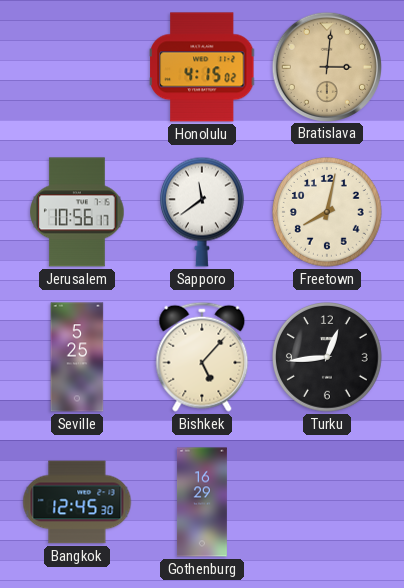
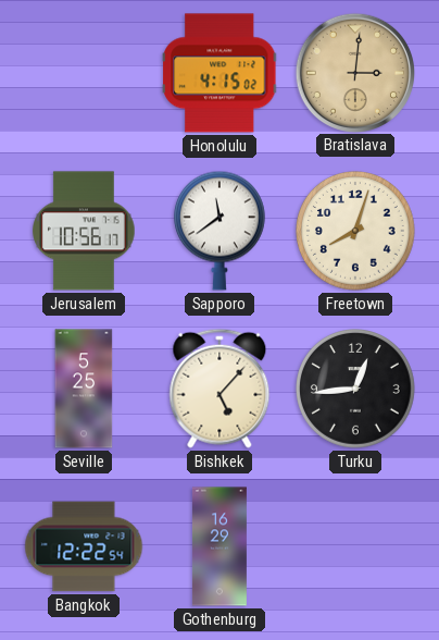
Freetown: 8:02 -> 8:03
Bangkok: 12:45 -> 12:22
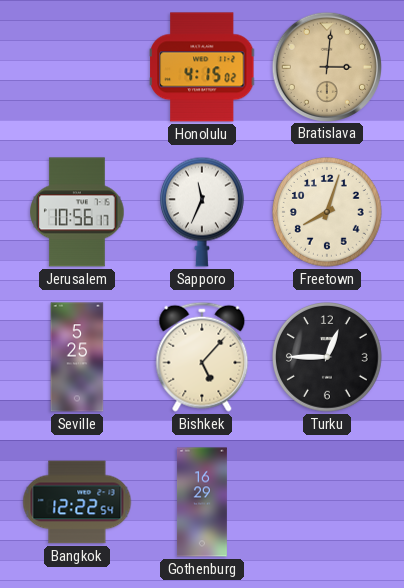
Sapporo: 11:39 -> 11:34
Turku: 12:44 -> 12:45
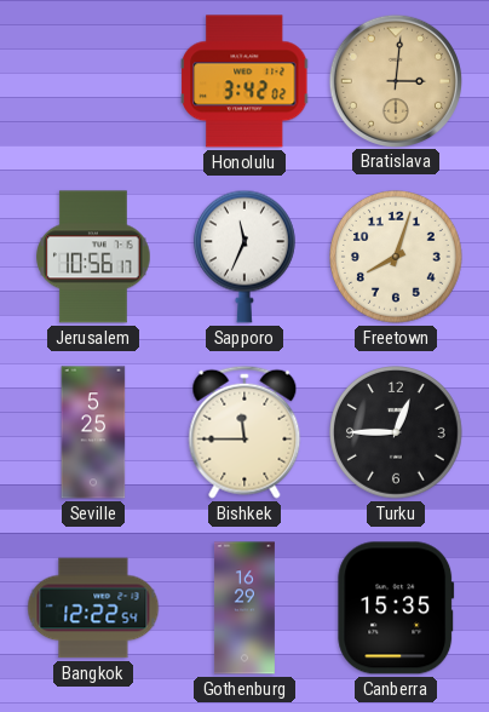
Honolulu: 4:15 -> 3:42
Bishkek: 5:07 -> 11:45
Canberra: none -> 15:35
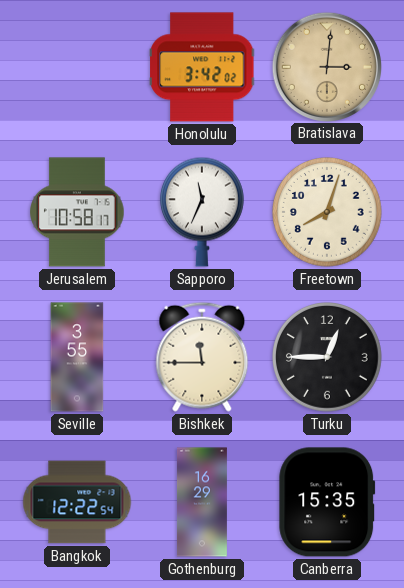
Jerusalem: 10:56 -> 10:58
Seville: 5:25 -> 3:55
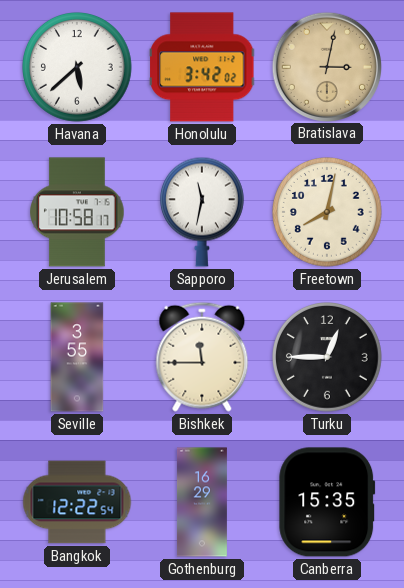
Havana: none -> 5:38
Bratislava: 3:01 -> 3:02
Sapporo: 11:34 -> 11:32
Freetown: 8:03 -> 8:02
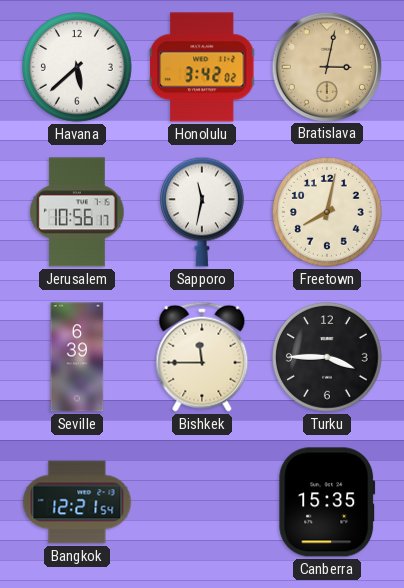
Jerusalem: 10:58 -> 10:56
Seville: 3:55 -> 6:39
Turku: 12:45 -> 3:45
Bangkok: 12:22 -> 12:21
Gothenburg: 16:29 -> none
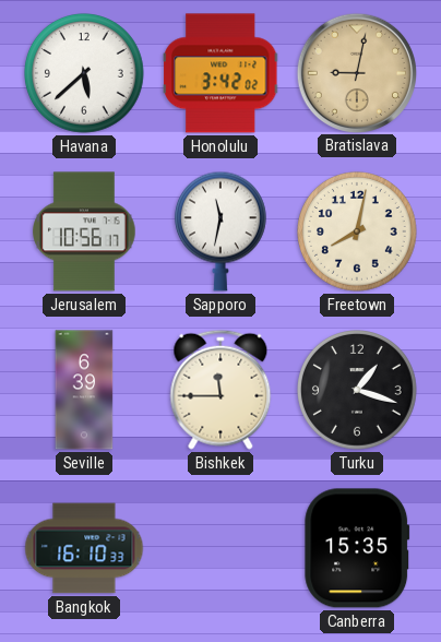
Bratislava: 3:02 -> 9:02
Turku: 3:45 -> 1:18
Bangkok: 12:21 -> 16:10
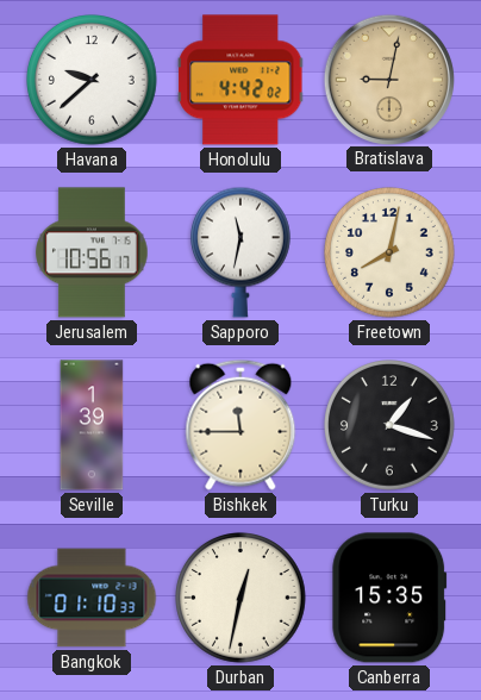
Havana: 5:38 -> 9:38
Honolulu: 3:42 -> 4:42
Seville: 6:39 -> 1:39
Bangkok: 16:10 -> 01:10
Durban: none -> 12:32
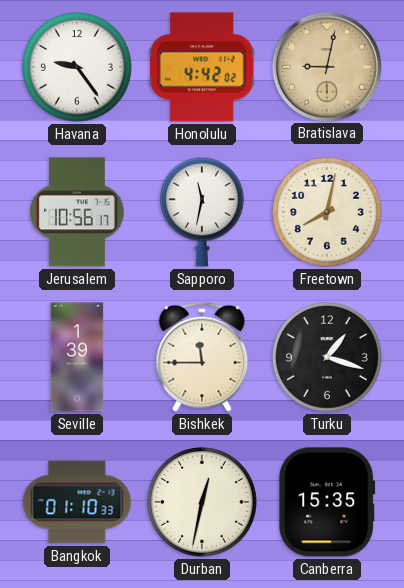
Havana: 9:38 -> 9:24
